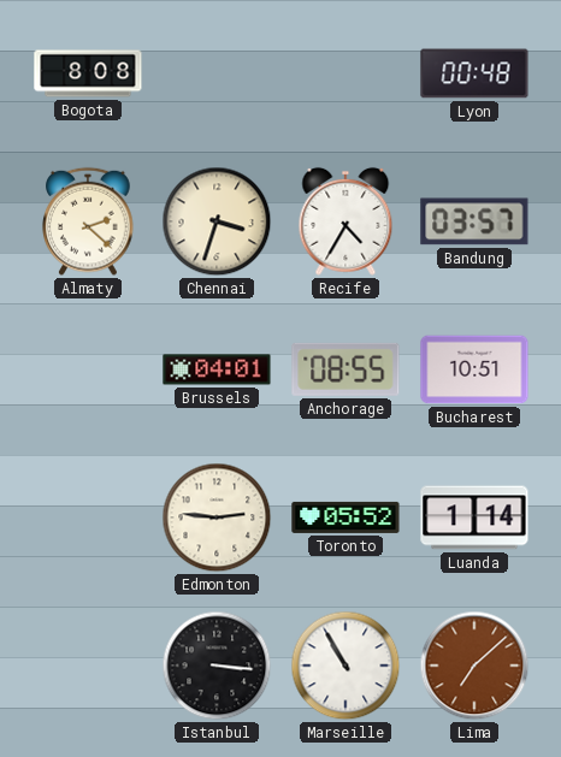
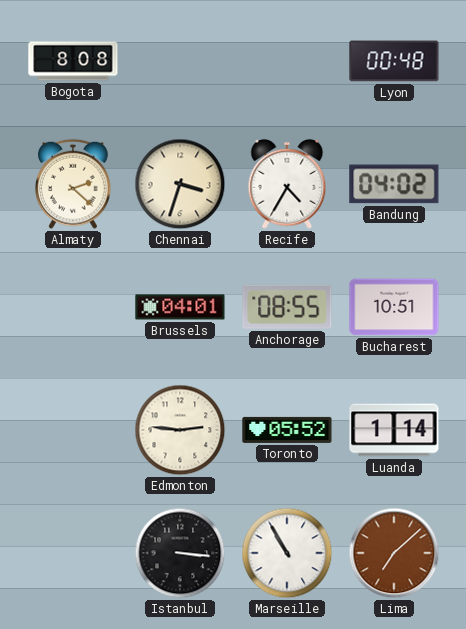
Bandung: 03:57 -> 04:02
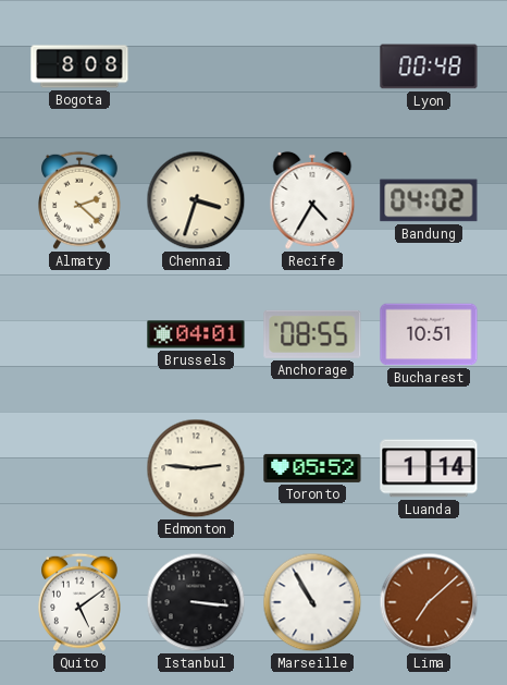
Quito: none -> 5:09
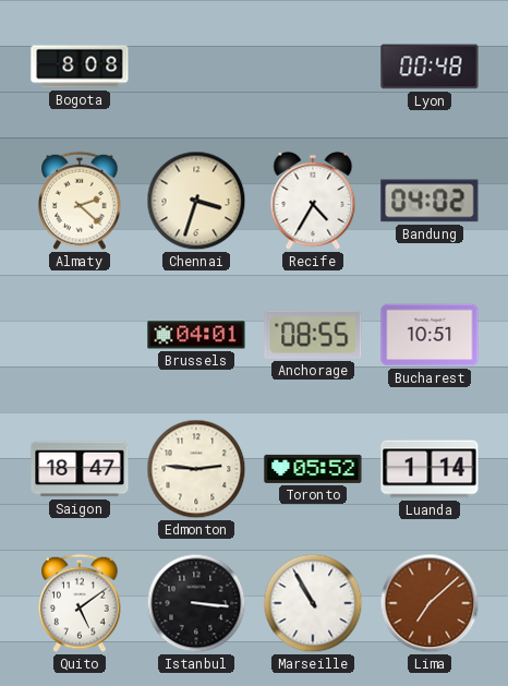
Saigon: none -> 18:47
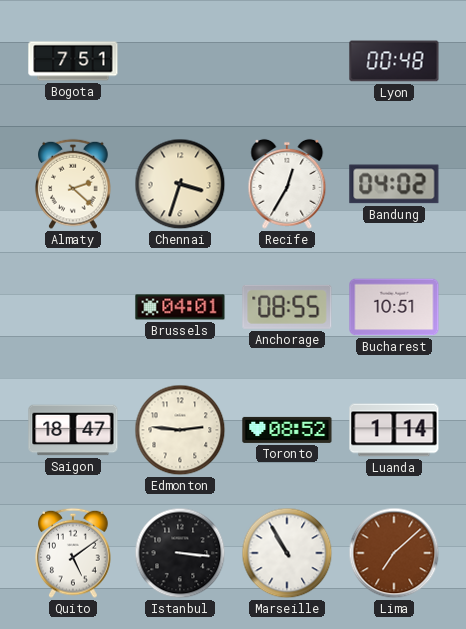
Bogota: 8:08 -> 7:51
Recife: 4:35 -> 12:35
Toronto: 05:52 -> 08:52
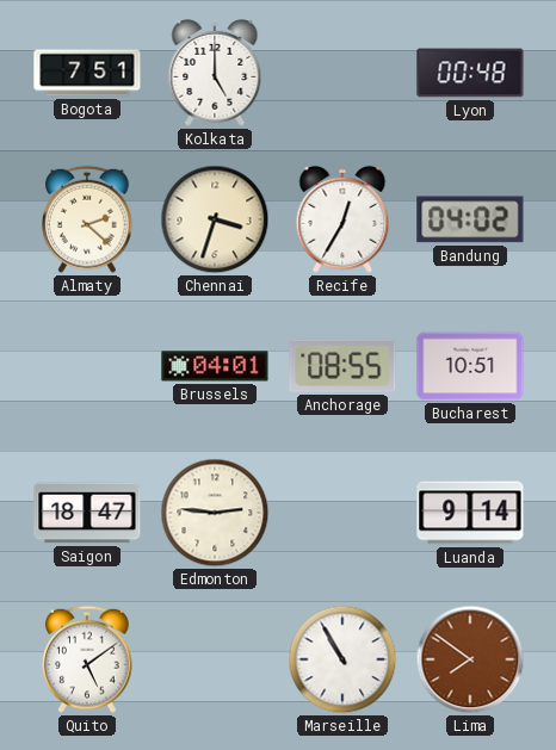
Kolkata: none -> 5:00
Toronto: 08:52 -> none
Luanda: 1:14 -> 9:14
Istanbul: 3:16 -> none
Lima: 7:08 -> 7:51
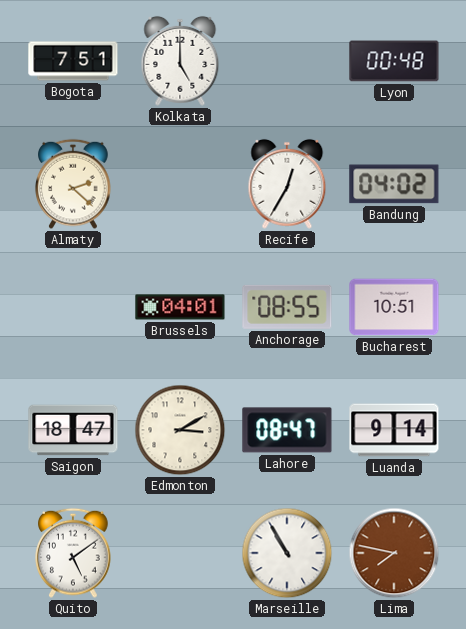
Chennai: 3:33 -> none
Edmonton: 2:46 -> 3:10
Lahore: none -> 08:47
Lima: 7:51 -> 7:47
